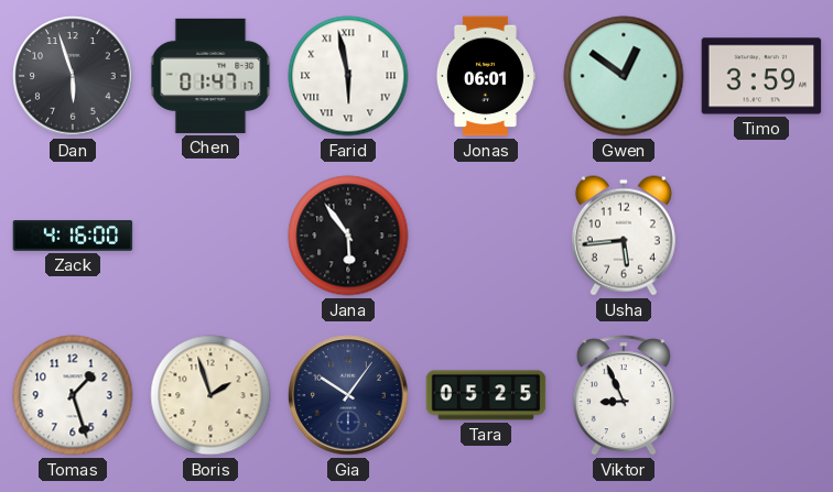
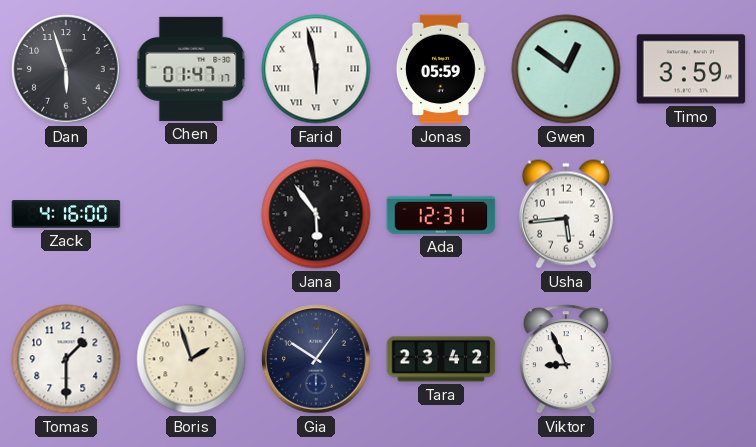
Jonas: 06:01 -> 05:59
Ada: none -> 12:31
Tomas: 1:27 -> 1:30
Tara: 05:25 -> 23:42
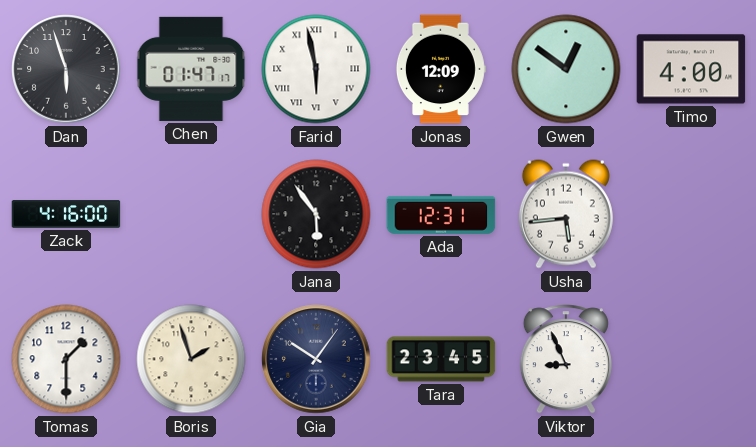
Jonas: 05:59 -> 12:09
Timo: 3:59 -> 4:00
Tara: 23:42 -> 23:45
